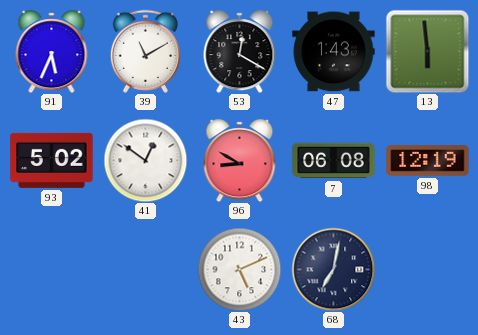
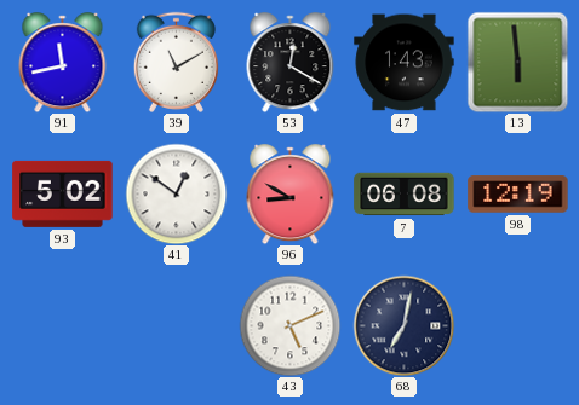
91: 5:34 -> 11:43
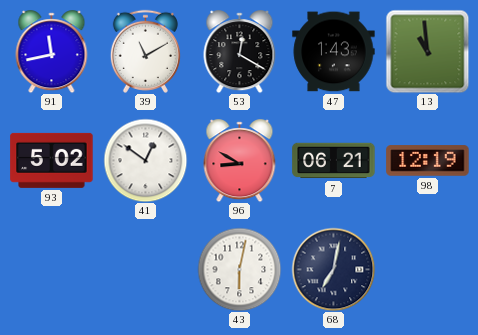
13: 5:59 -> 10:59
7: 06:08 -> 06:21
43: 5:11 -> 6:02
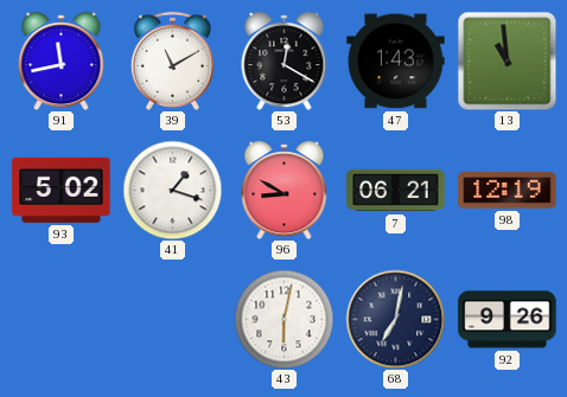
41: 12:51 -> 1:18
92: none -> 9:26
